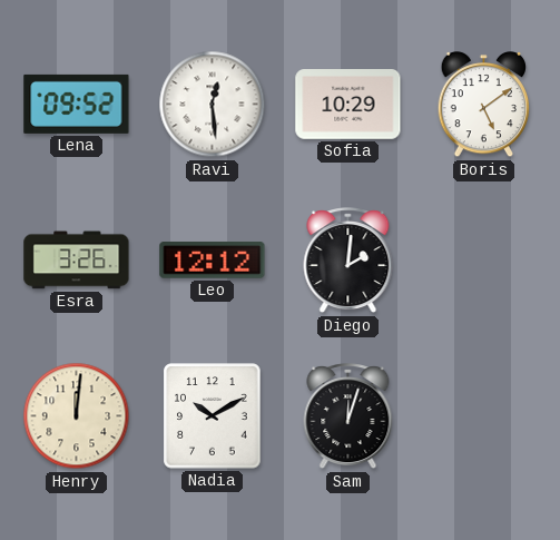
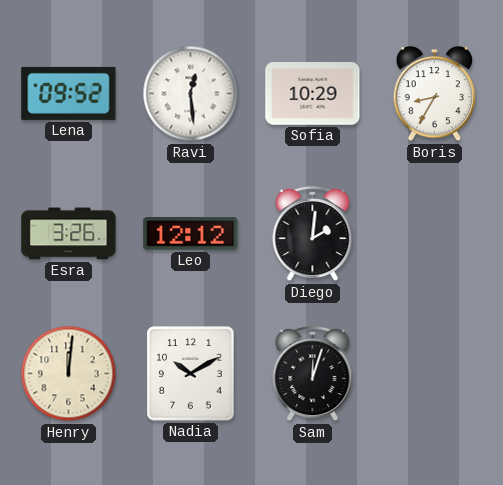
Boris: 5:09 -> 8:35
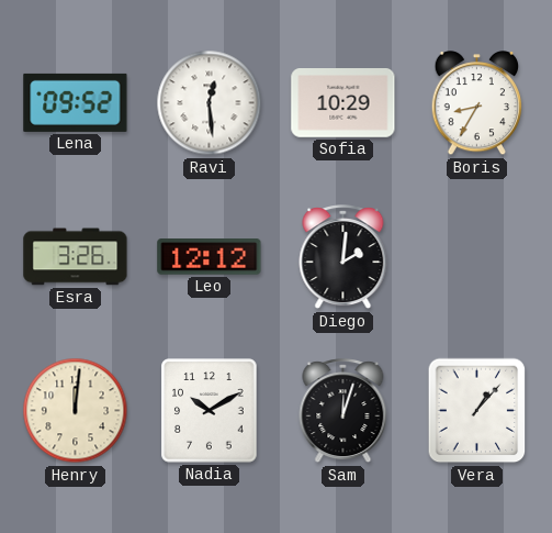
Vera: none -> 1:07
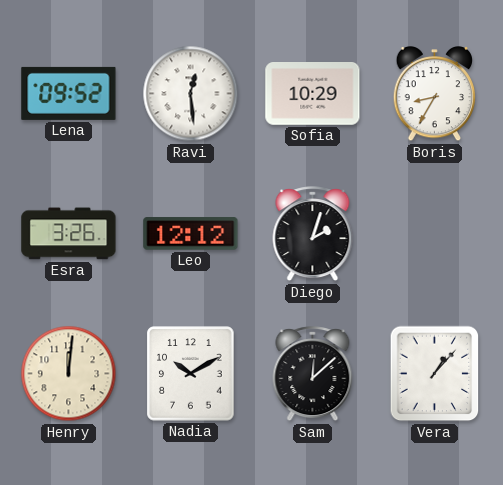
Diego: 2:01 -> 2:03
Sam: 12:03 -> 12:08
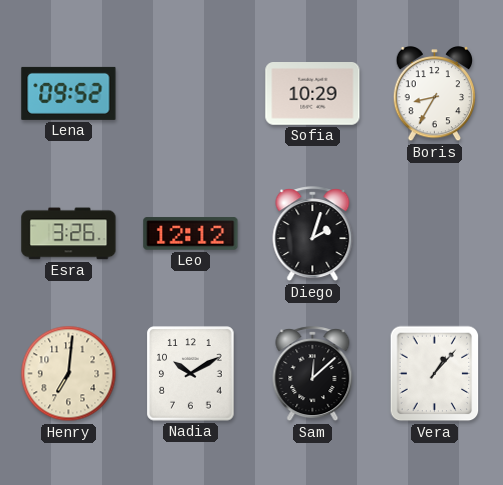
Ravi: 12:29 -> none
Henry: 12:01 -> 7:01
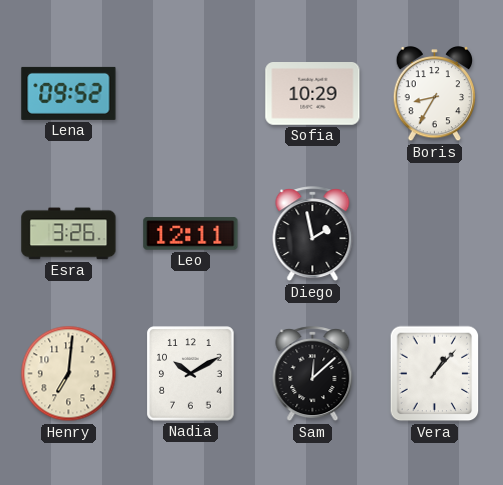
Leo: 12:12 -> 12:11
Diego: 2:03 -> 1:58
